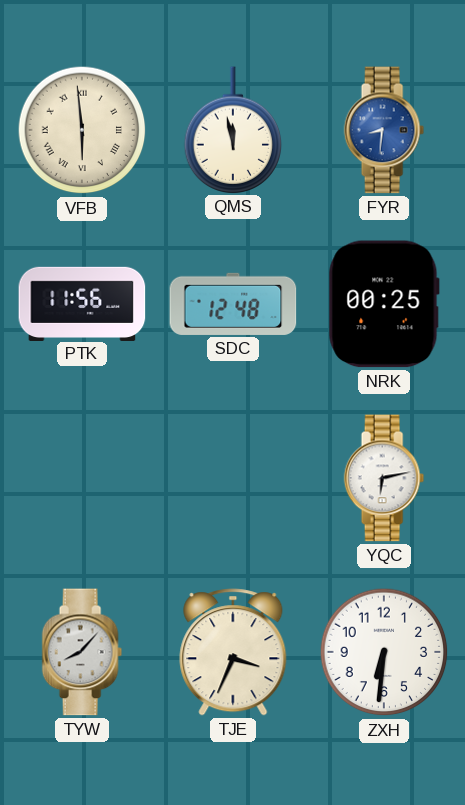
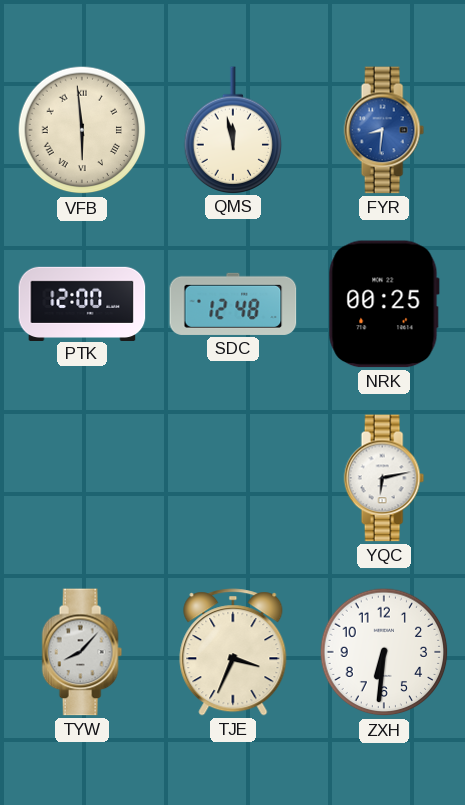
PTK: 11:56 -> 12:00
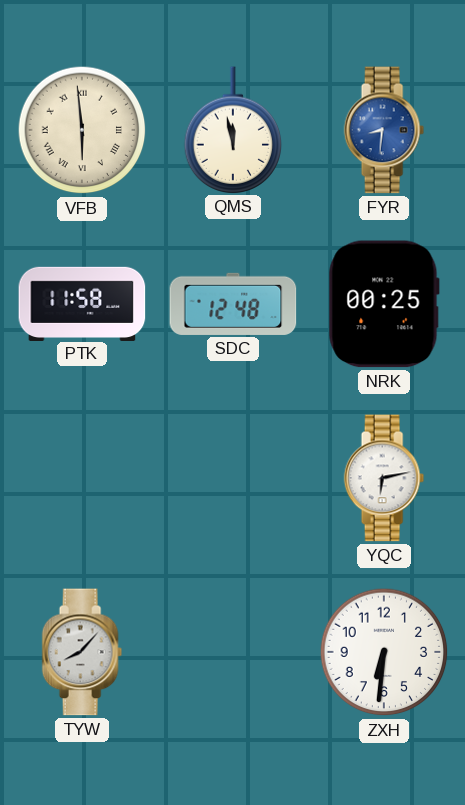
PTK: 12:00 -> 11:58
TJE: 3:34 -> none
